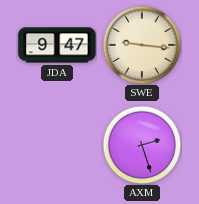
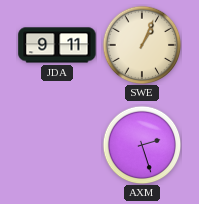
JDA: 9:47 -> 9:11
SWE: 9:16 -> 1:04
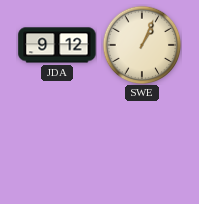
JDA: 9:11 -> 9:12
AXM: 2:27 -> none
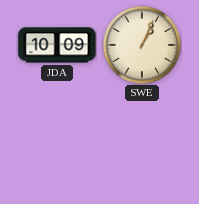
JDA: 9:12 -> 10:09
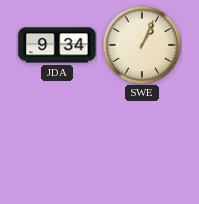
JDA: 10:09 -> 9:34
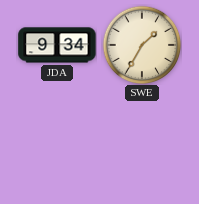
SWE: 1:04 -> 1:35
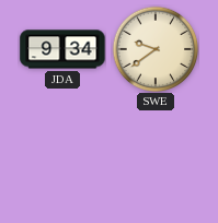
SWE: 1:35 -> 9:39
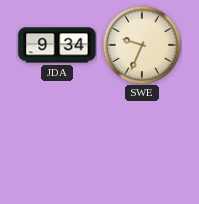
SWE: 9:39 -> 9:34
